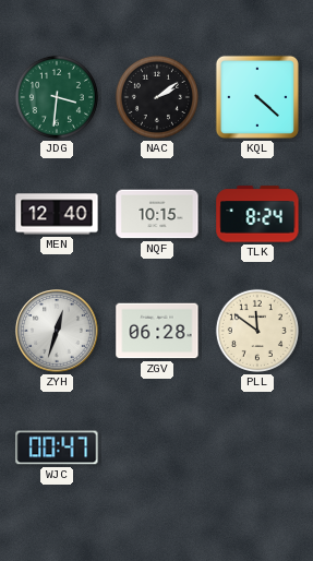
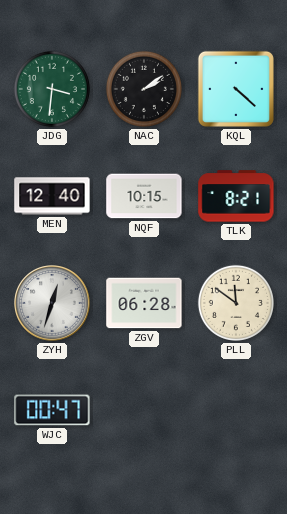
TLK: 8:24 -> 8:21
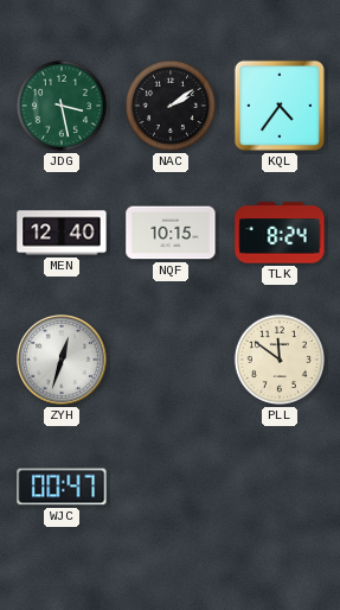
JDG: 3:31 -> 3:28
KQL: 4:22 -> 4:36
TLK: 8:21 -> 8:24
ZGV: 06:28 -> none
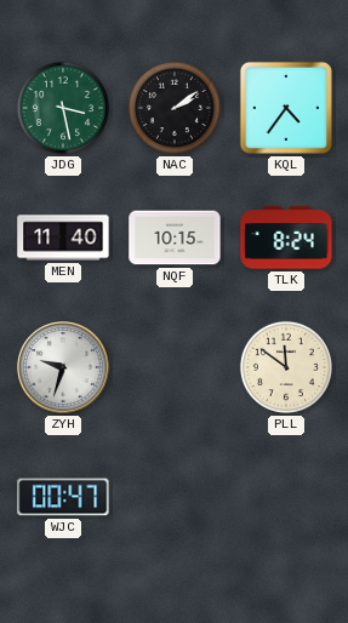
MEN: 12:40 -> 11:40
ZYH: 12:33 -> 9:33
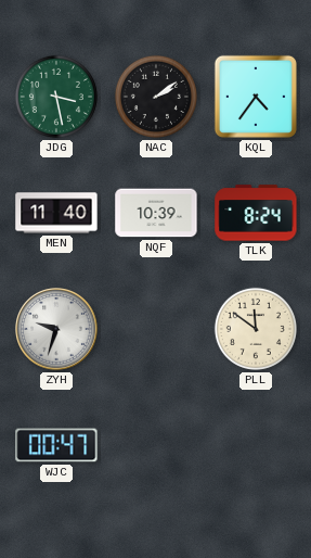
NQF: 10:15 -> 10:39
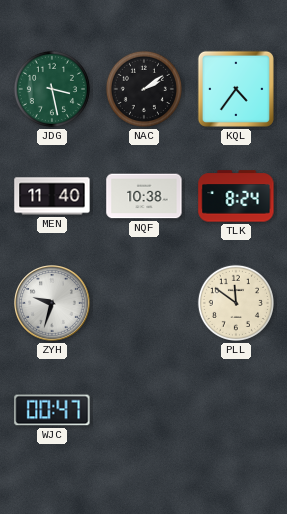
NQF: 10:39 -> 10:38
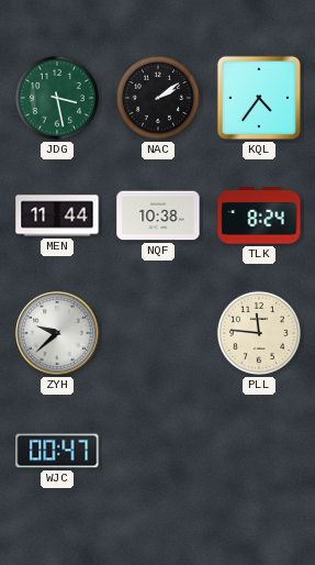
MEN: 11:40 -> 11:44
ZYH: 9:33 -> 9:38
PLL: 11:51 -> 11:46
